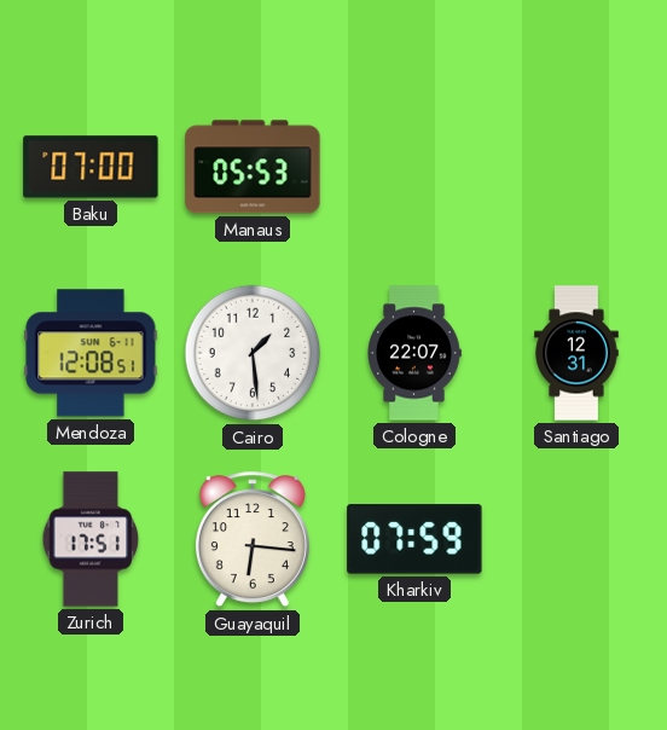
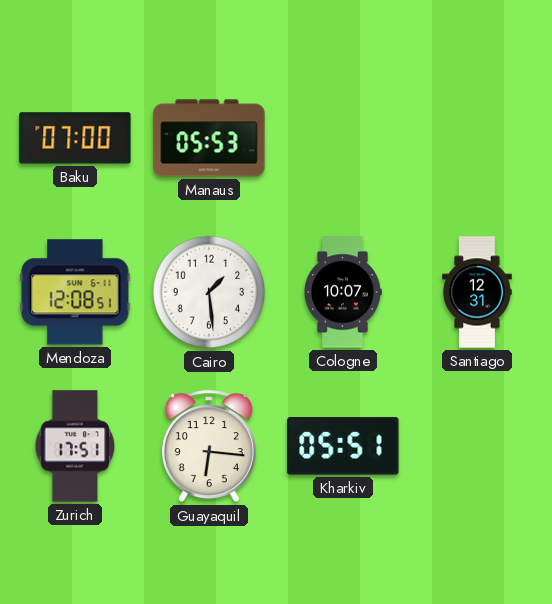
Cologne: 22:07 -> 10:07
Kharkiv: 07:59 -> 05:51
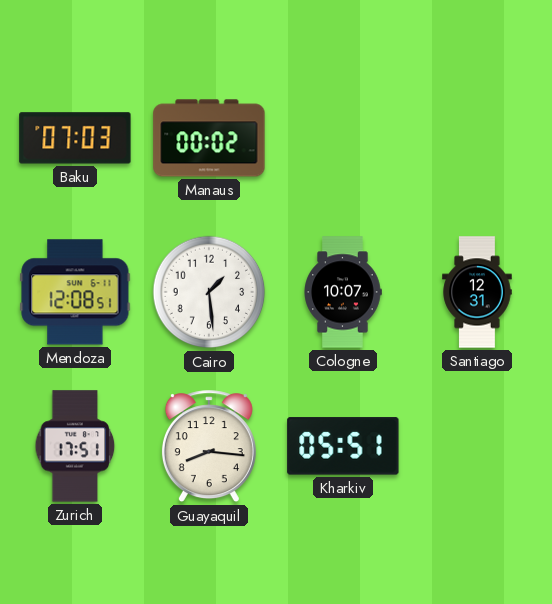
Baku: 07:00 -> 07:03
Manaus: 05:53 -> 00:02
Guayaquil: 6:16 -> 8:16
